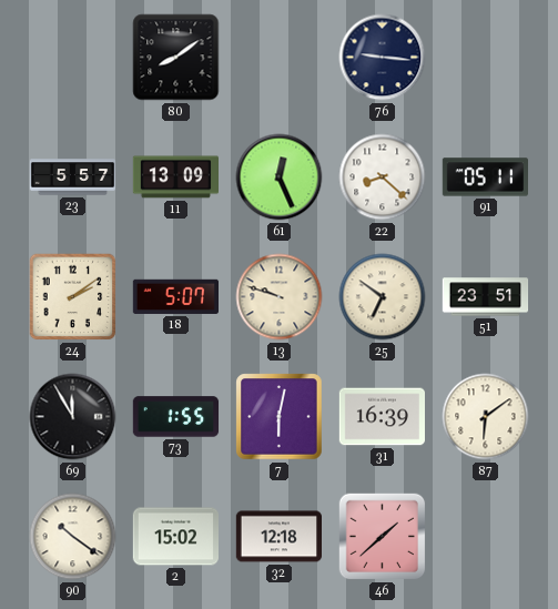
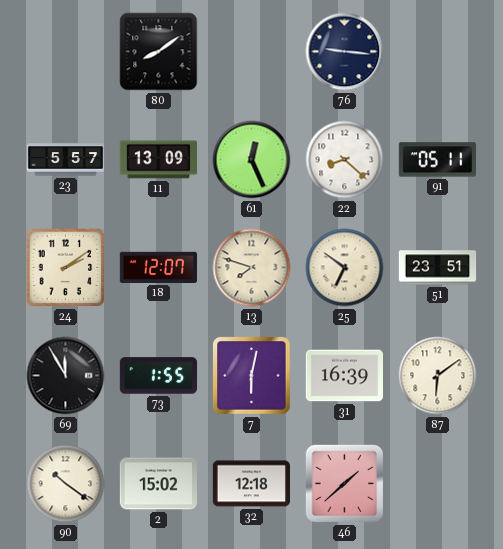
18: 5:07 -> 12:07
13: 9:48 -> 7:48
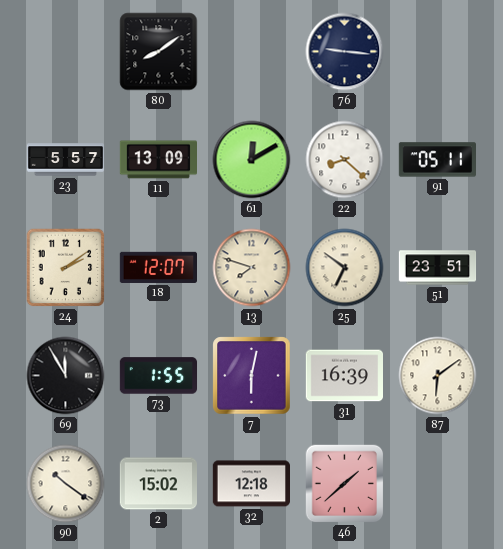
61: 12:26 -> 12:10
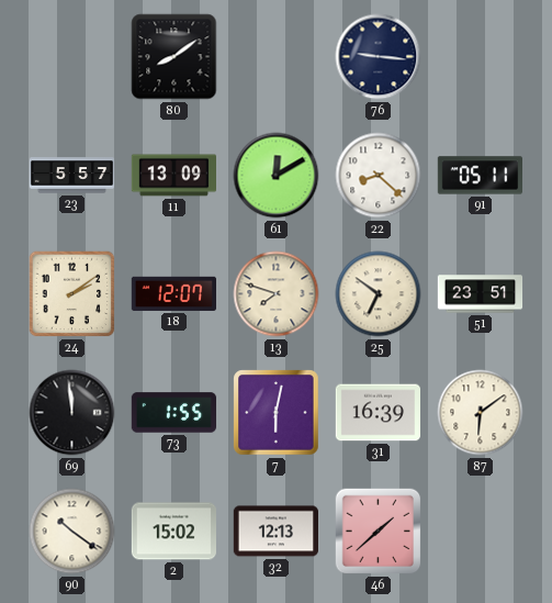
69: 11:55 -> 11:59
32: 12:18 -> 12:13
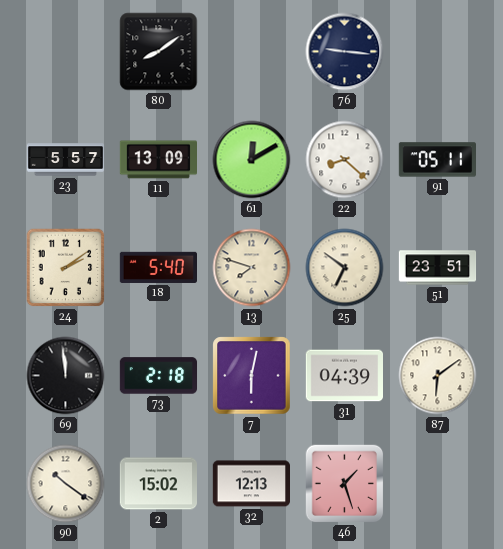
18: 12:07 -> 5:40
73: 1:55 -> 2:18
31: 16:39 -> 04:39
46: 1:38 -> 1:27
